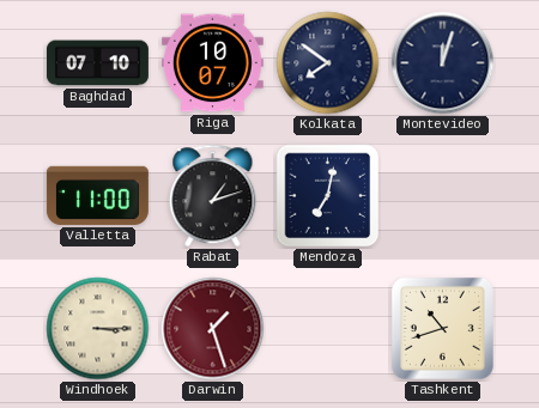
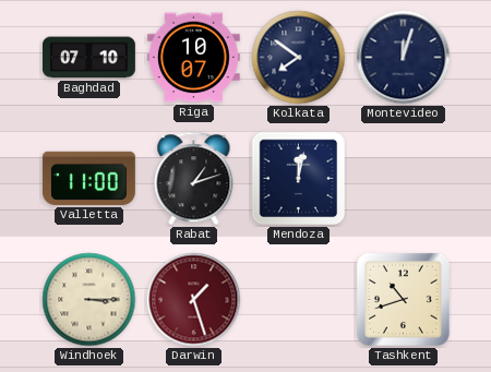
Mendoza: 7:02 -> 12:02
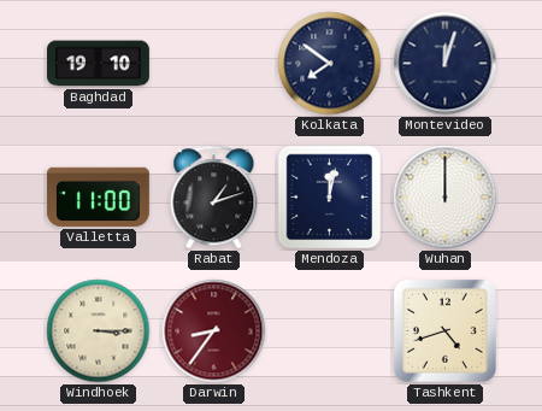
Baghdad: 07:10 -> 19:10
Riga: 10:07 -> none
Wuhan: none -> 12:00
Darwin: 1:27 -> 8:36
Tashkent: 10:42 -> 4:42
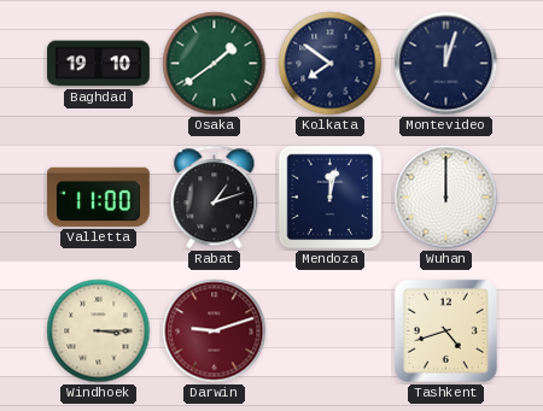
Osaka: none -> 1:39
Darwin: 8:36 -> 9:12
